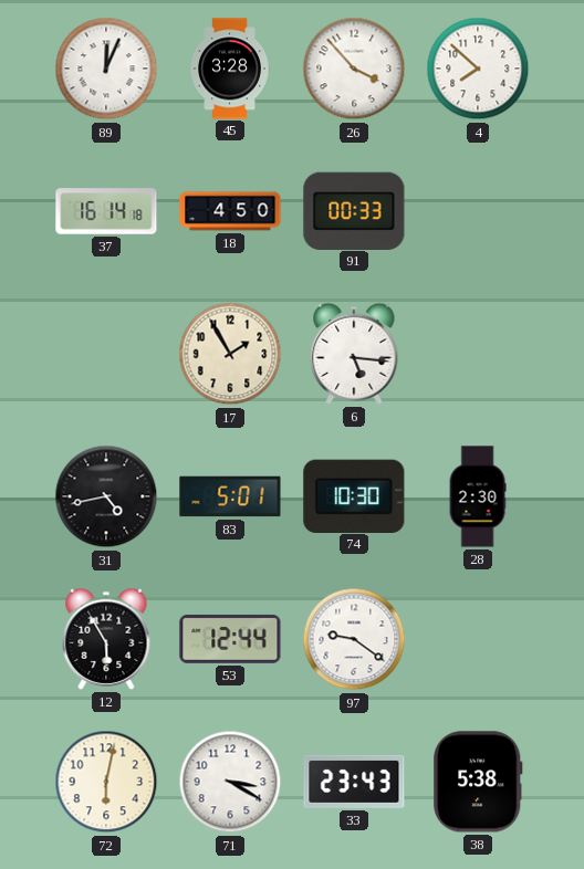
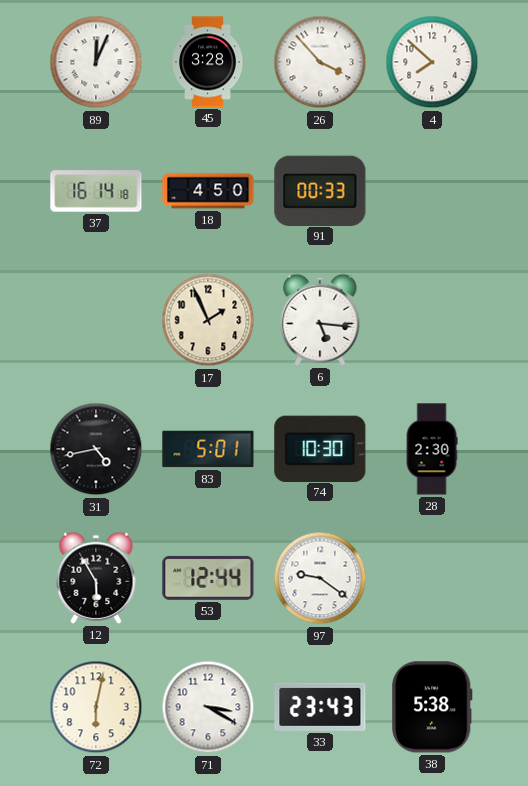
17: 1:55 -> 1:56
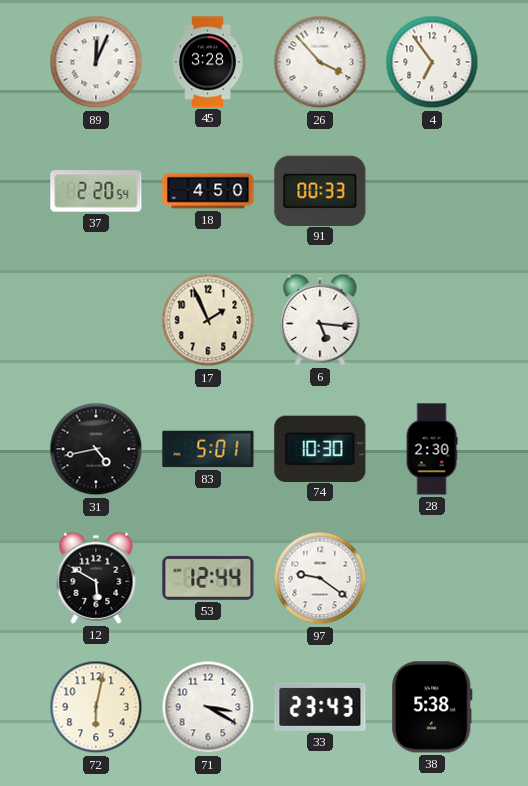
4: 7:52 -> 6:54
37: 16:14 -> 2:20
12: 5:55 -> 5:50
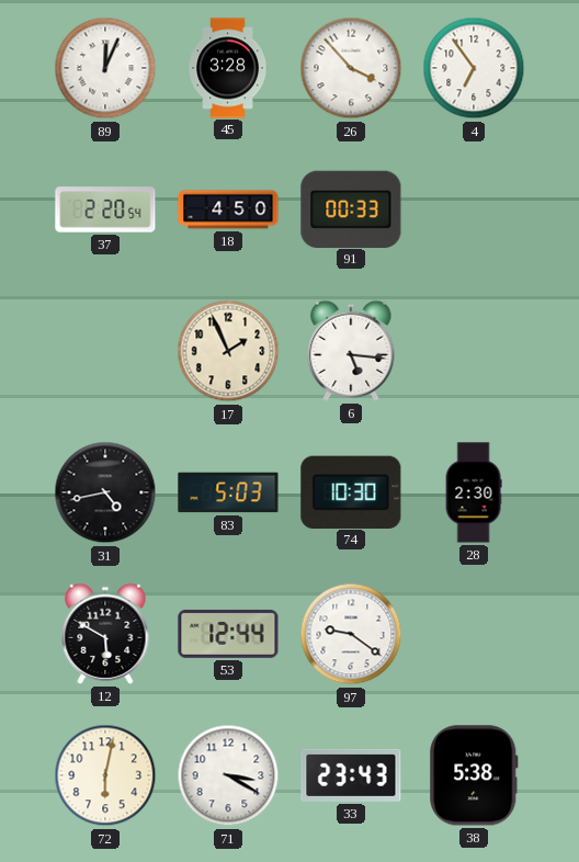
83: 5:01 -> 5:03
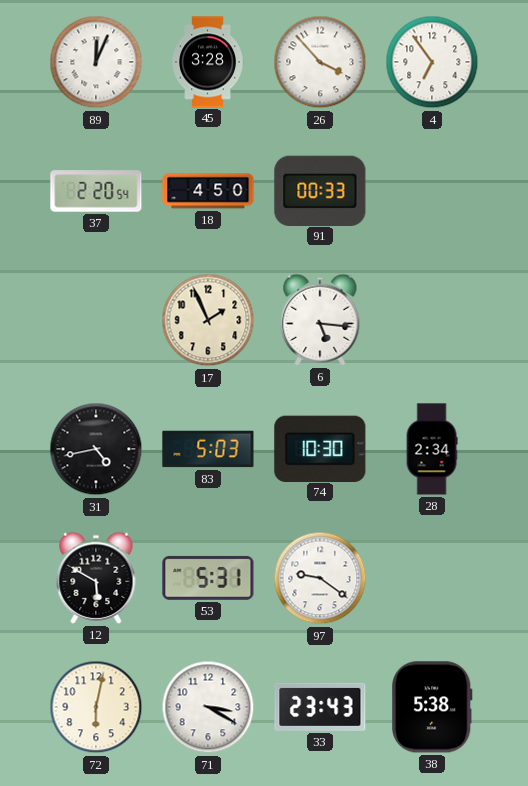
28: 2:30 -> 2:34
53: 12:44 -> 5:31
